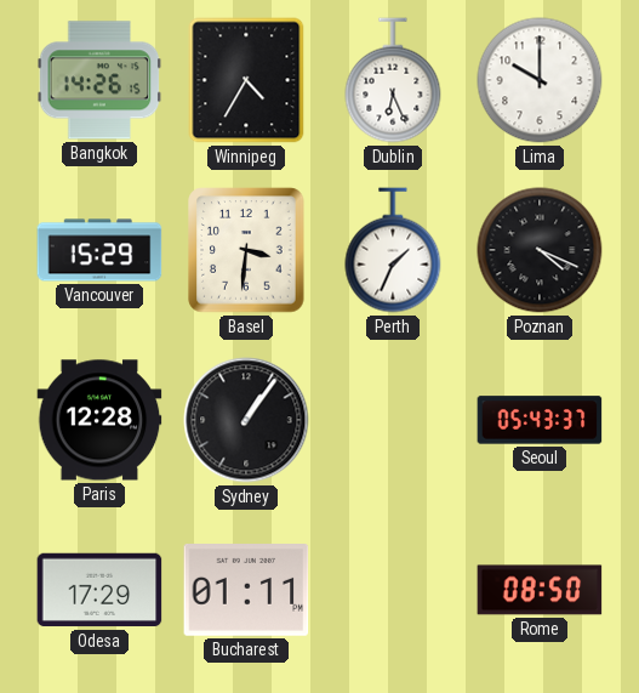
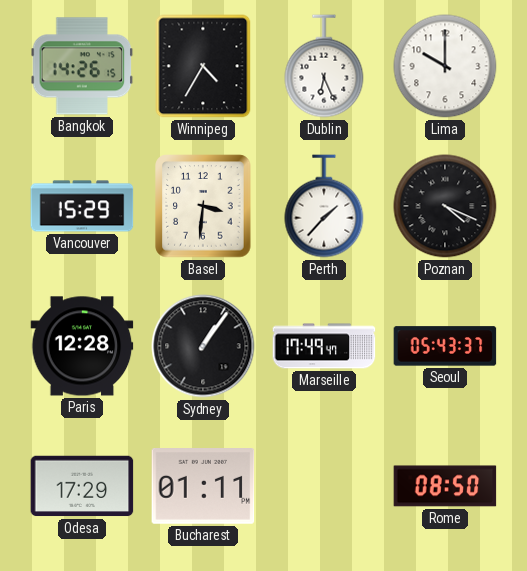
Perth: 1:34 -> 1:37
Marseille: none -> 17:49
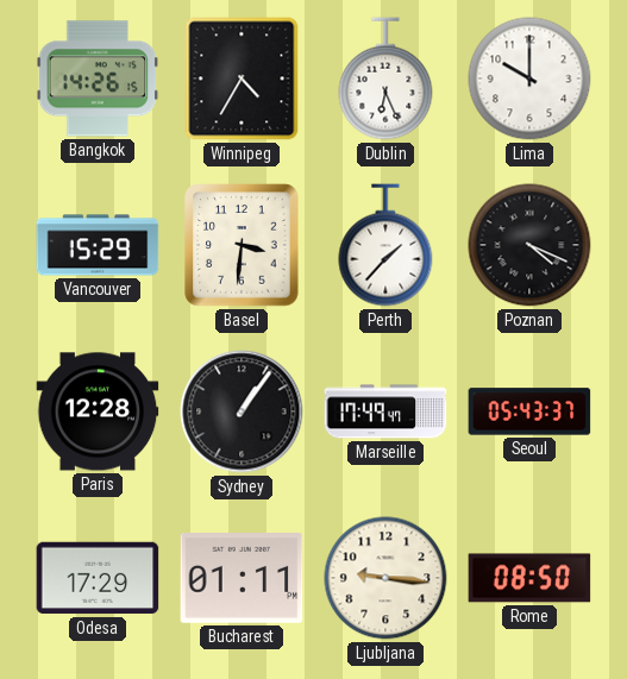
Ljubljana: none -> 9:16
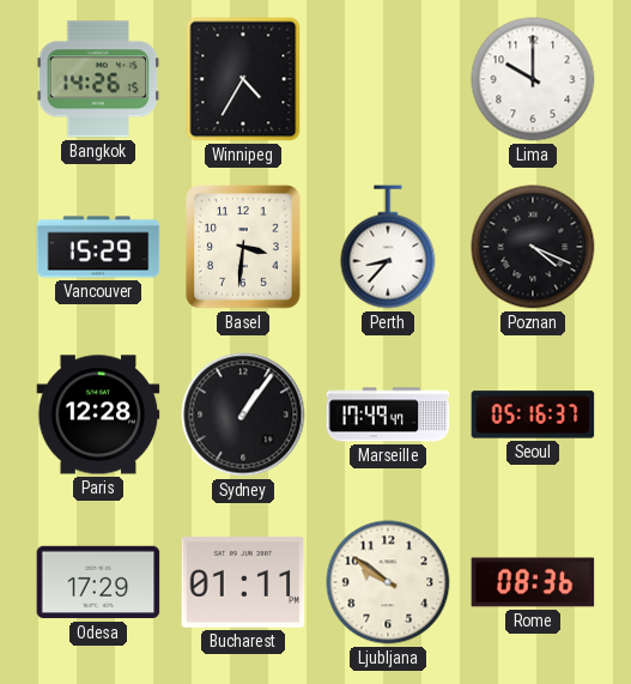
Dublin: 6:26 -> none
Perth: 1:37 -> 8:37
Seoul: 05:43 -> 05:16
Ljubljana: 9:16 -> 9:51
Rome: 08:50 -> 08:36
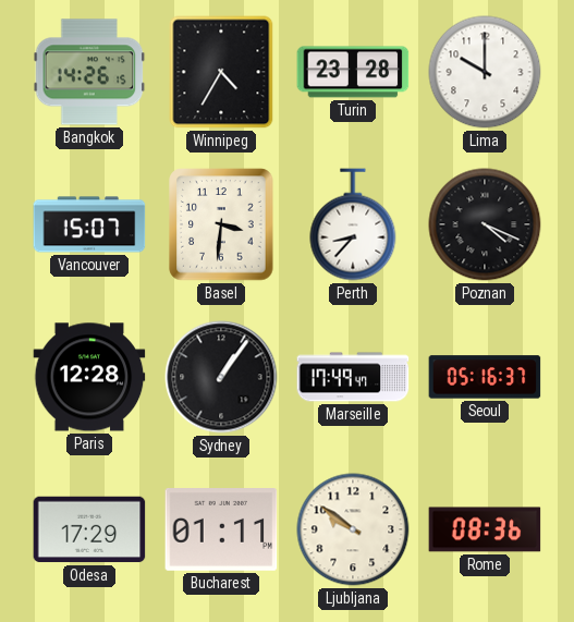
Turin: none -> 23:28
Vancouver: 15:29 -> 15:07
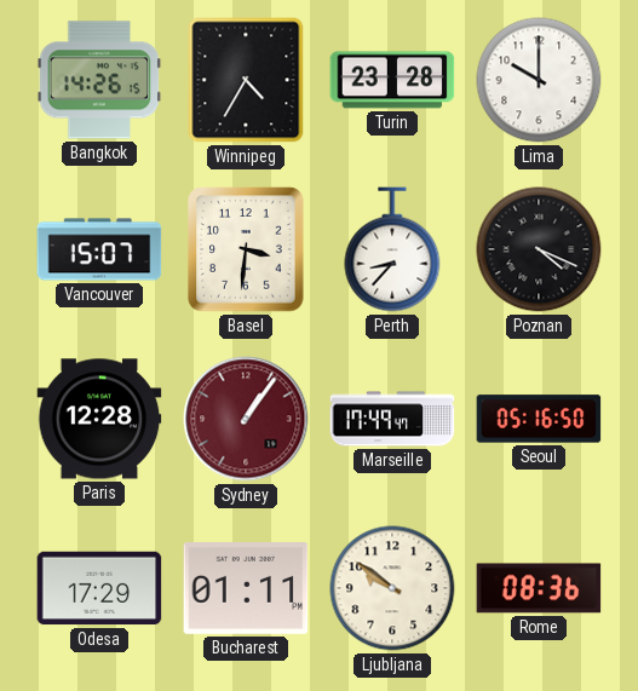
Sydney dial: black -> burgundy
Seoul: 05:16:37 -> 05:16:50
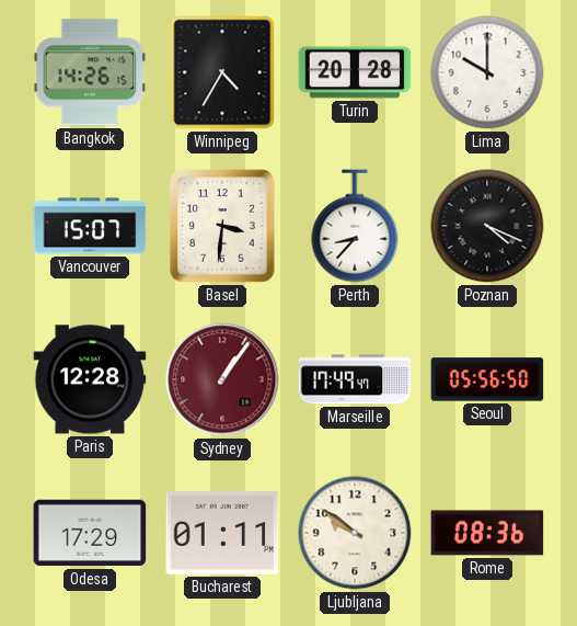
Turin: 23:28 -> 20:28
Seoul: 05:16 -> 05:56
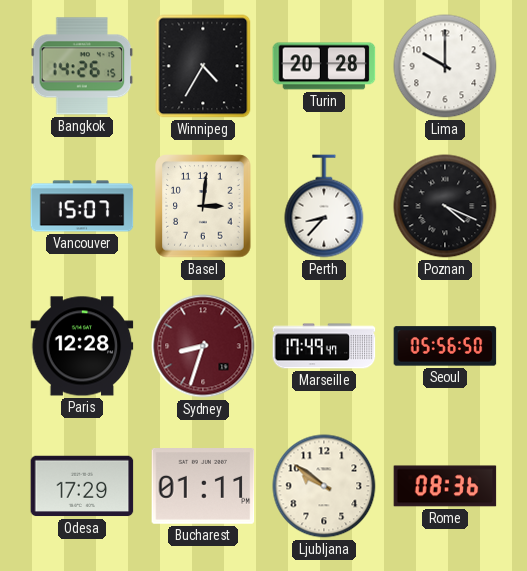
Basel: 3:31 -> 3:01
Sydney: 1:06 -> 8:33
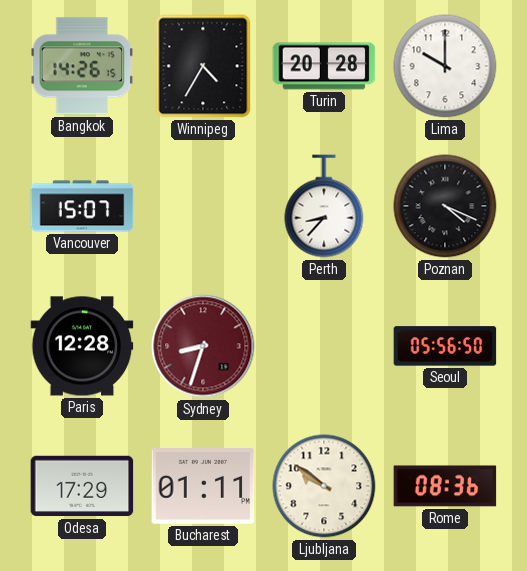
Basel: 3:01 -> none
Marseille: 17:49 -> none
